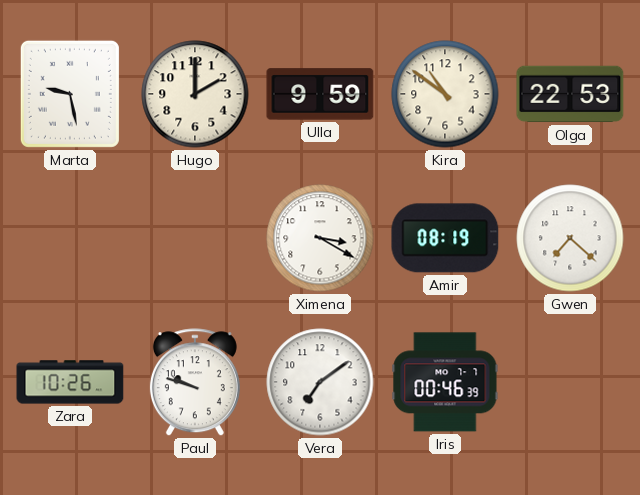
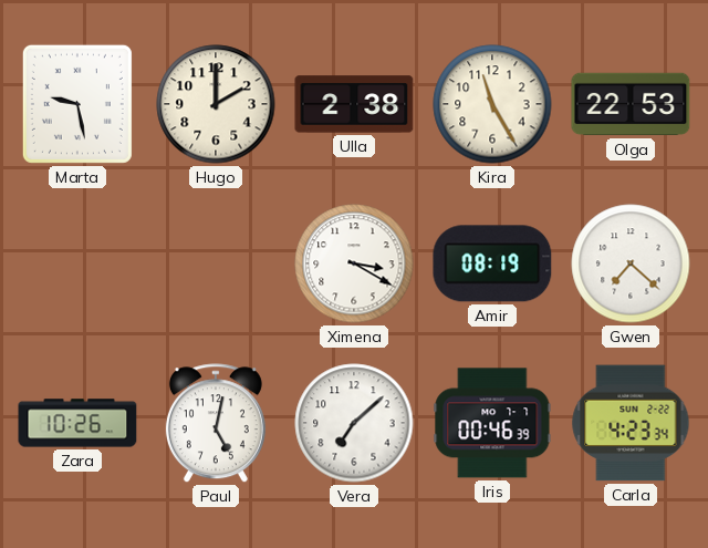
Ulla: 9:59 -> 2:38
Kira: 10:51 -> 11:25
Paul: 9:48 -> 5:02
Vera: 7:09 -> 7:08
Carla: none -> 4:23
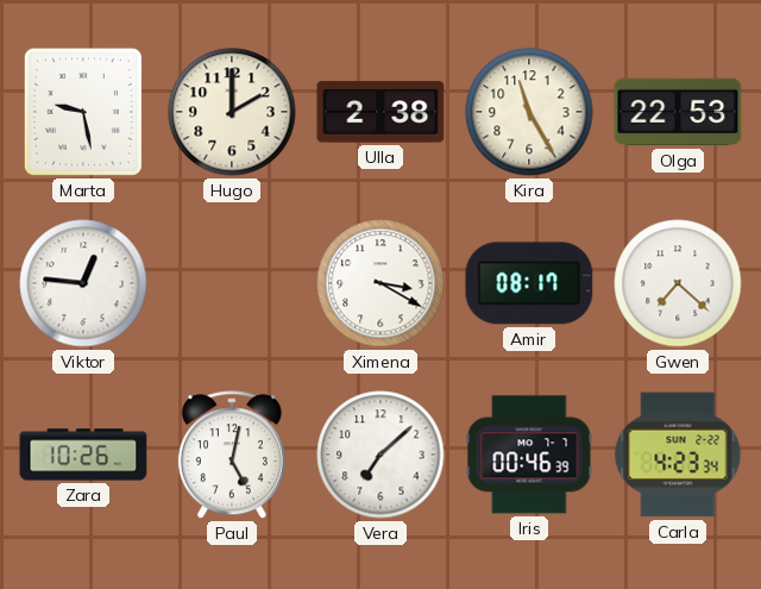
Viktor: none -> 12:46
Amir: 08:19 -> 08:17
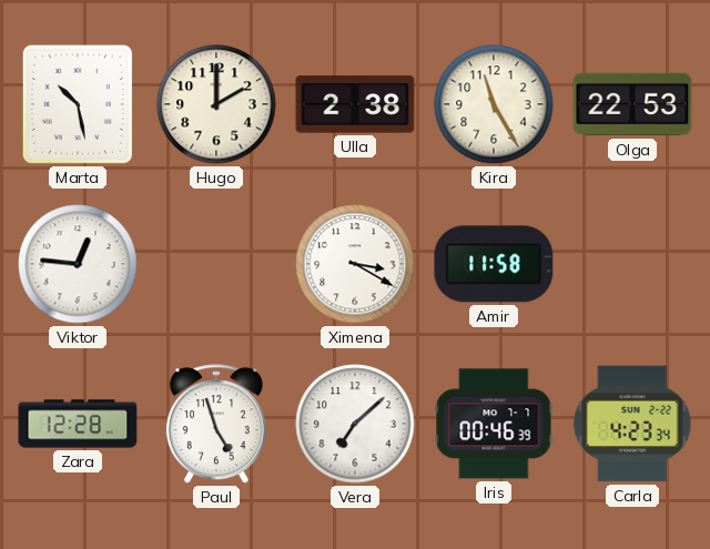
Marta: 9:28 -> 10:28
Amir: 08:17 -> 11:58
Gwen: 7:22 -> none
Zara: 10:26 -> 12:28
Paul: 5:02 -> 4:57
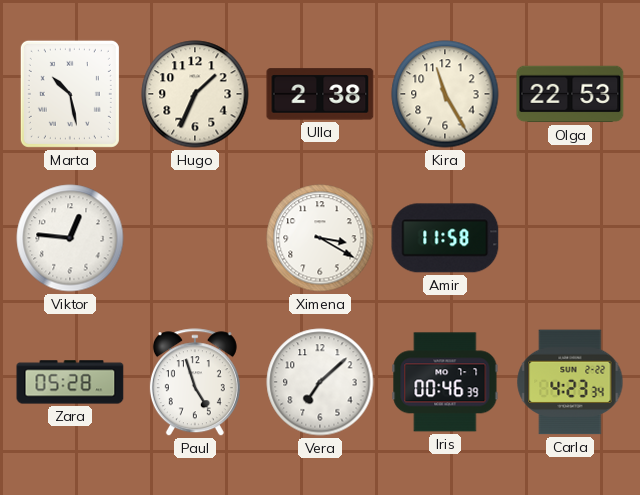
Hugo: 2:00 -> 1:34
Zara: 12:28 -> 05:28
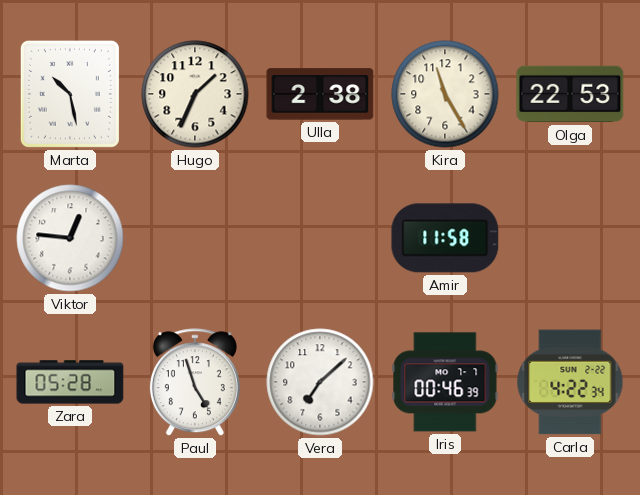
Ximena: 3:20 -> none
Carla: 4:23 -> 4:22
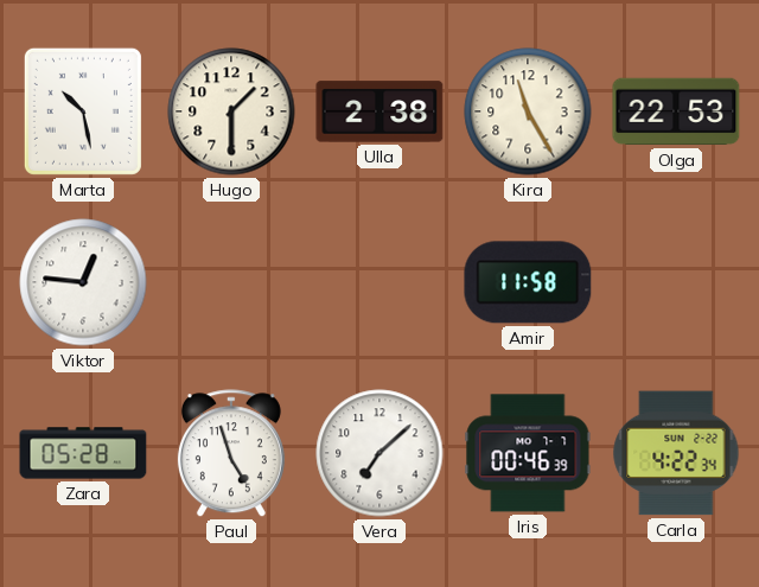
Hugo: 1:34 -> 1:30
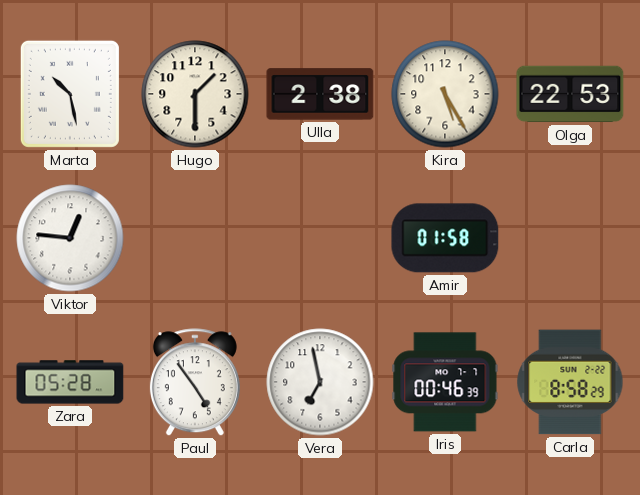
Kira: 11:25 -> 5:25
Amir: 11:58 -> 01:58
Paul: 4:57 -> 4:54
Vera: 7:08 -> 6:58
Carla: 4:22 -> 8:58
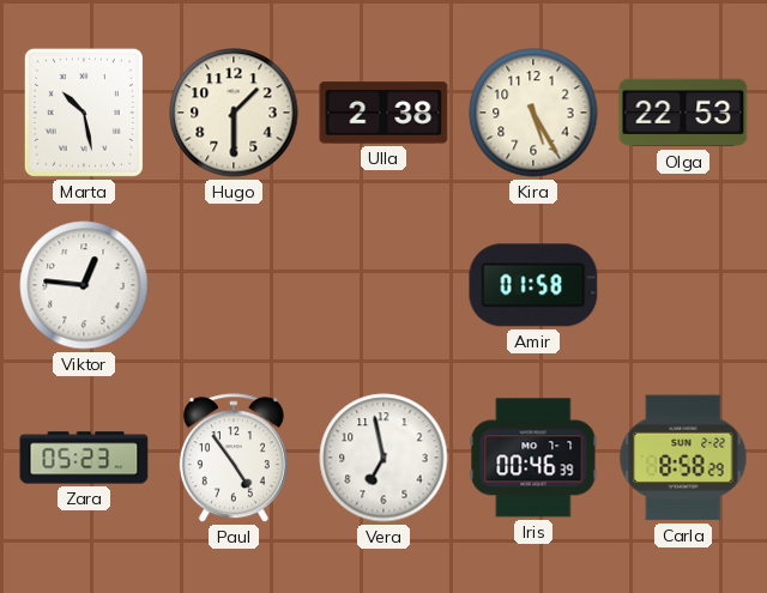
Zara: 05:28 -> 05:23
